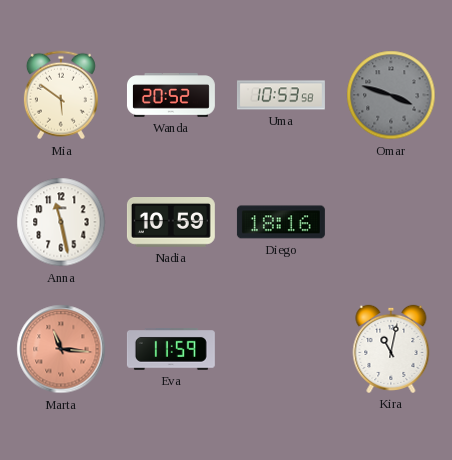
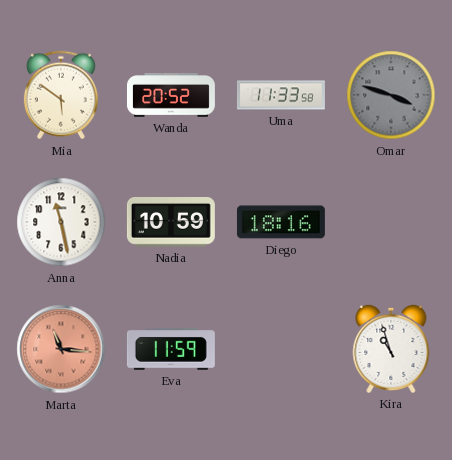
Uma: 10:53 -> 11:33
Kira: 11:02 -> 10:57
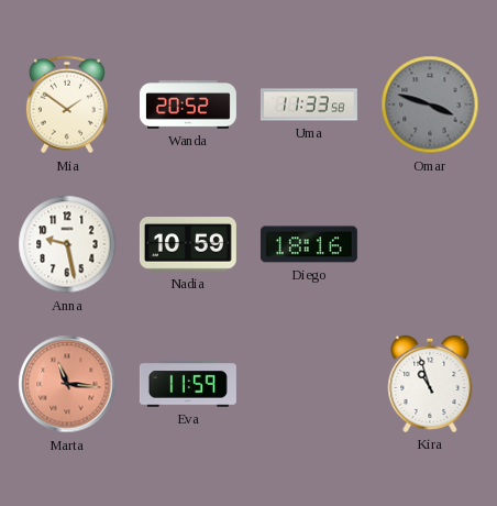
Mia: 5:51 -> 1:51
Anna: 11:28 -> 9:28
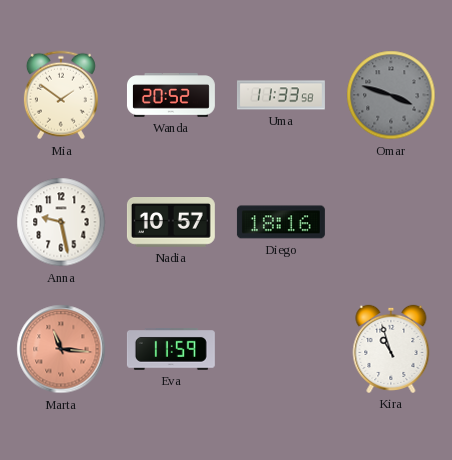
Nadia: 10:59 -> 10:57
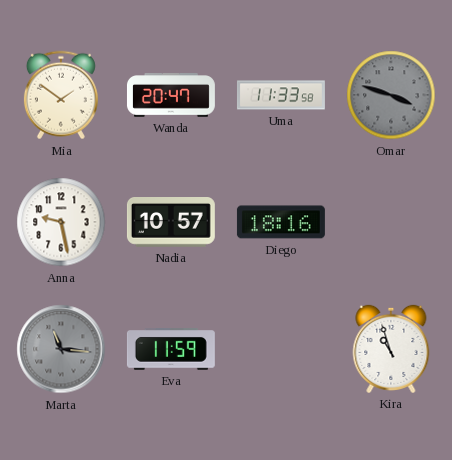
Wanda: 20:52 -> 20:47
Marta dial: salmon -> grey
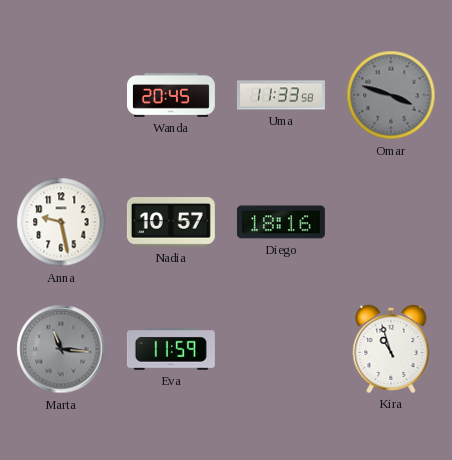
Mia: 1:51 -> none
Wanda: 20:47 -> 20:45
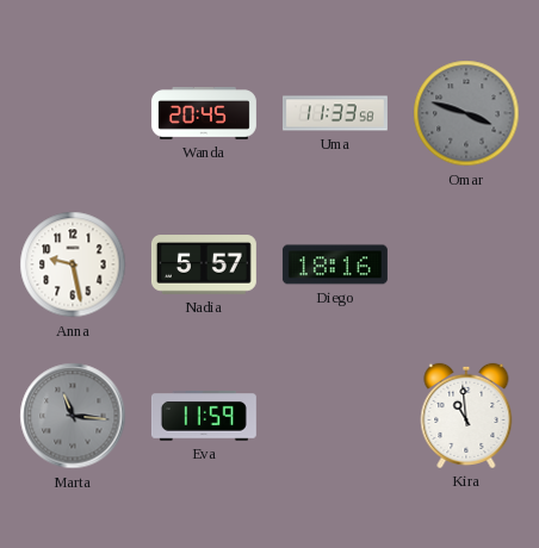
Nadia: 10:57 -> 5:57
Kira: 10:57 -> 10:59
